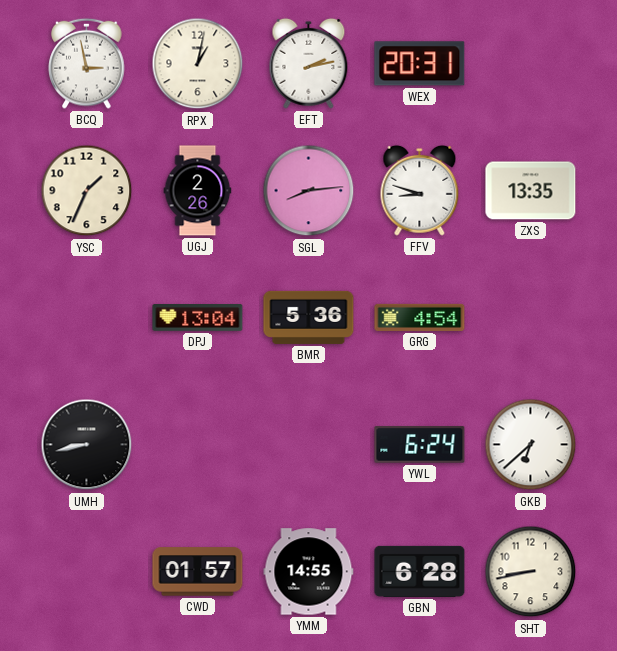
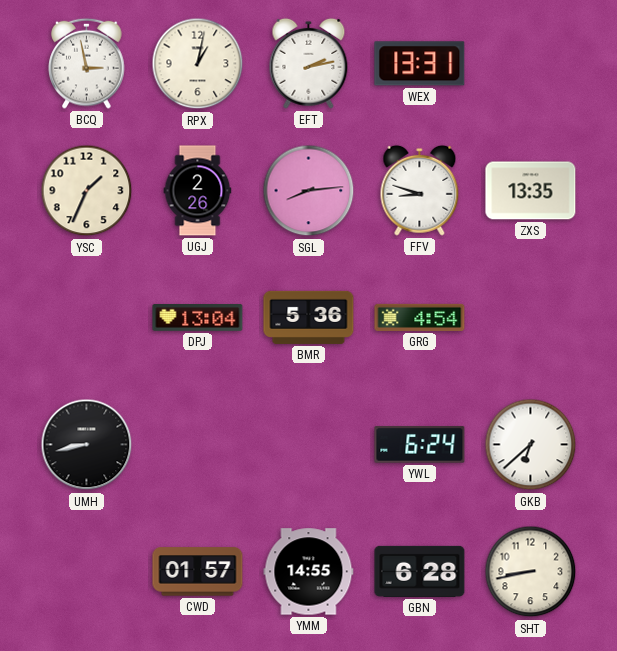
WEX: 20:31 -> 13:31
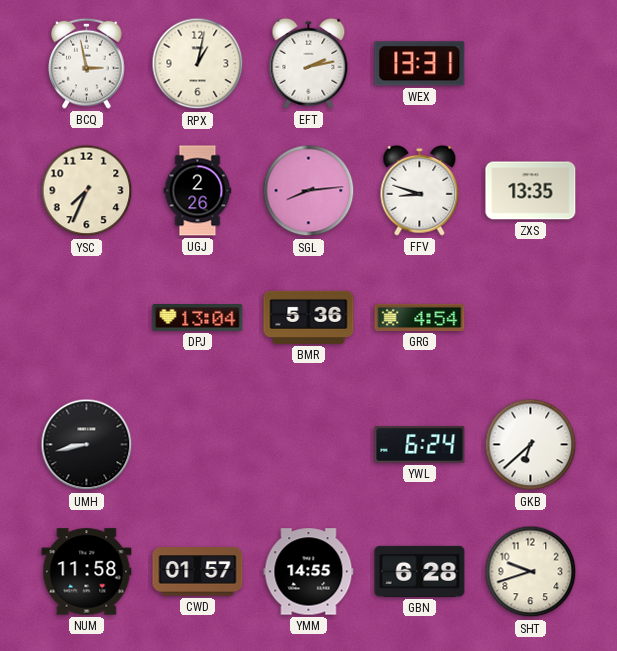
YSC: 1:34 -> 7:34
NUM: none -> 11:58
SHT: 8:43 -> 9:42
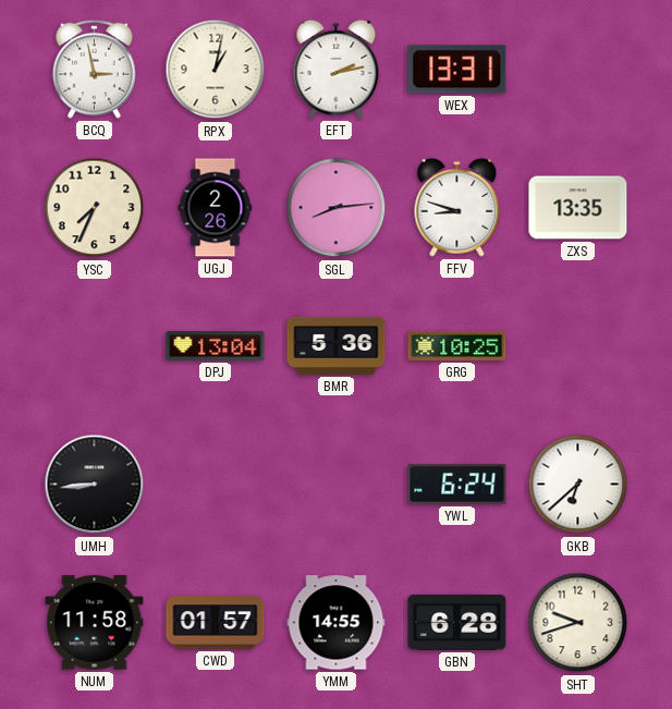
GRG: 4:54 -> 10:25
UMH: 8:43 -> 8:44
